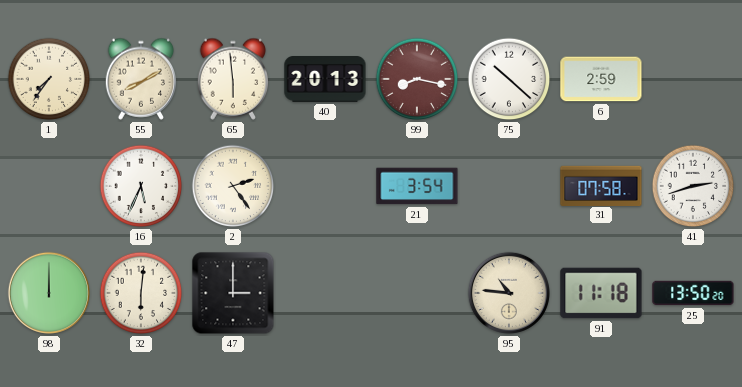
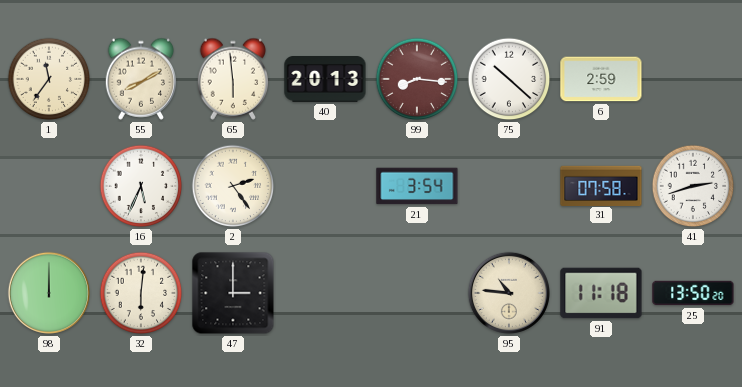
1: 7:36 -> 11:36
99: 8:17 -> 8:16
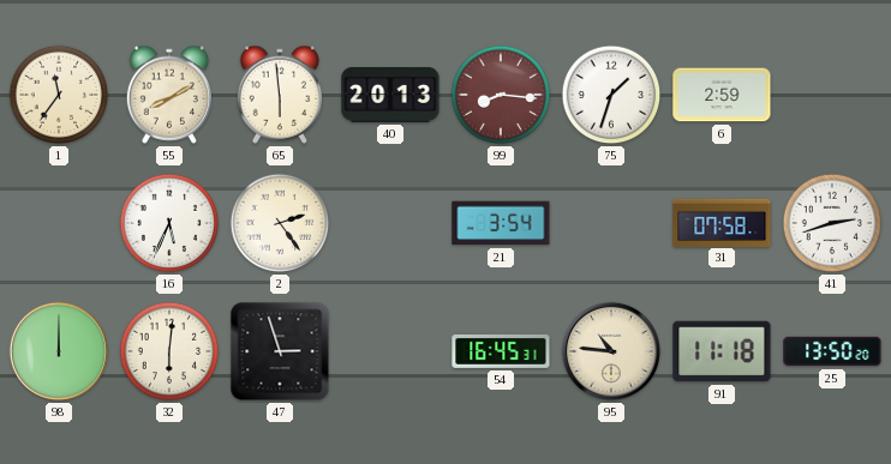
75: 10:22 -> 1:33
47: 3:00 -> 2:57
54: none -> 16:45
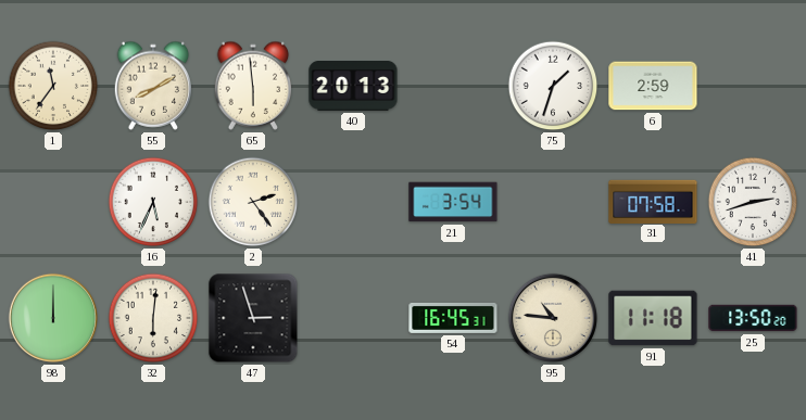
99: 8:16 -> none
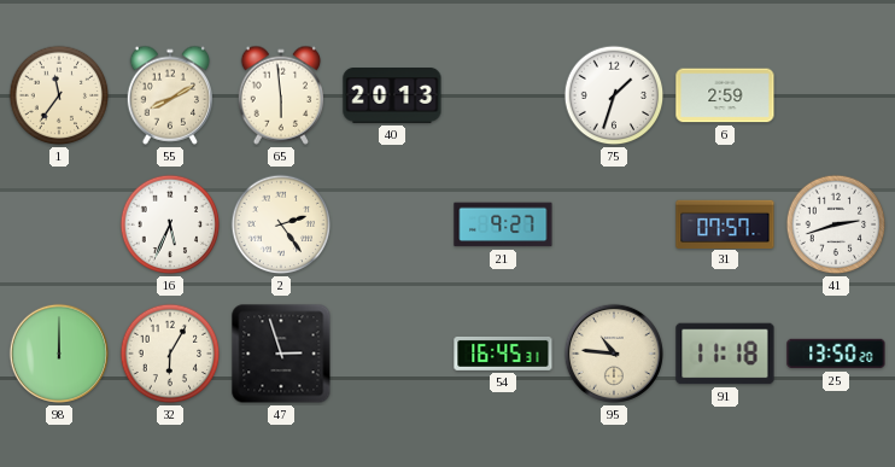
21: 3:54 -> 9:27
31: 07:58 -> 07:57
32: 6:01 -> 6:05
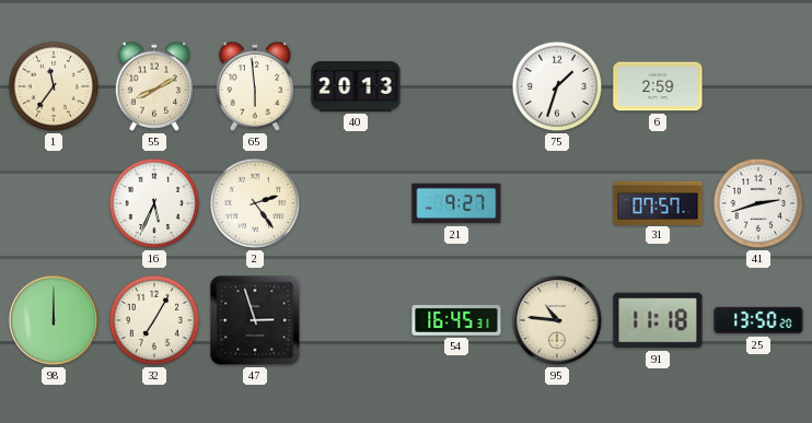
32: 6:05 -> 7:05
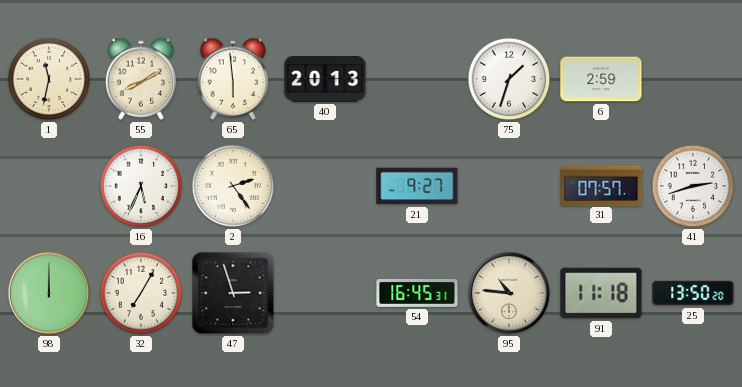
1: 11:36 -> 11:32
